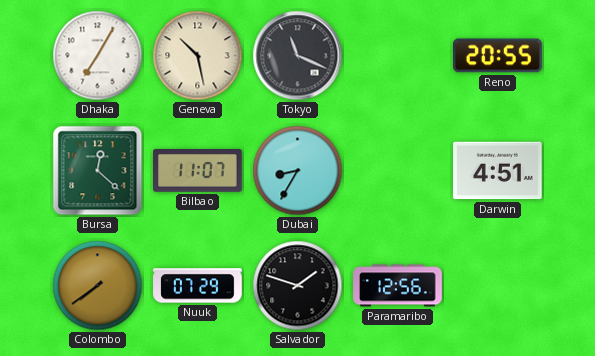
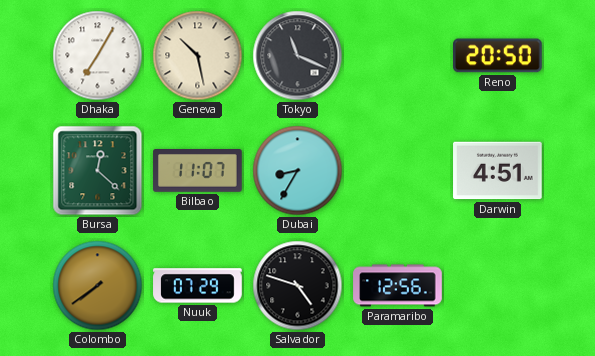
Reno: 20:55 -> 20:50
Salvador: 1:48 -> 4:48
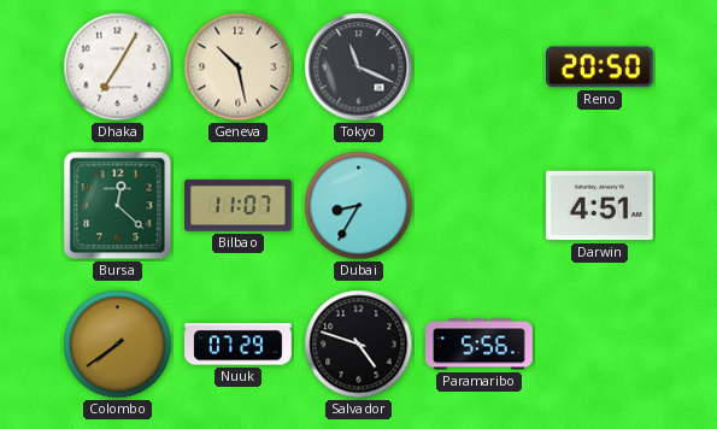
Paramaribo: 12:56 -> 5:56
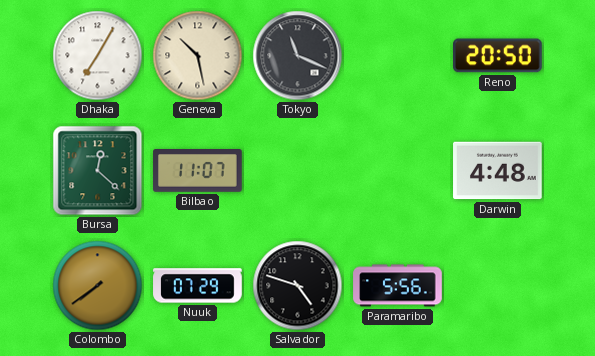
Dubai: 8:35 -> none
Darwin: 4:51 -> 4:48
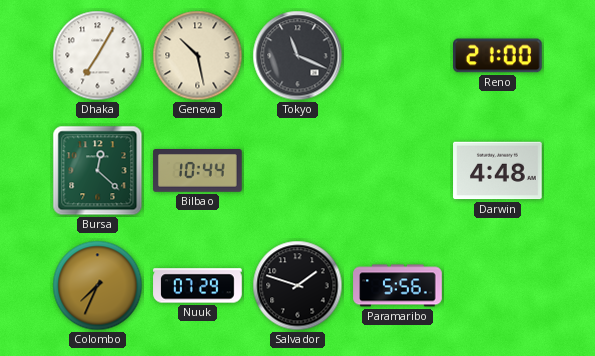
Reno: 20:50 -> 21:00
Bilbao: 11:07 -> 10:44
Colombo: 7:39 -> 7:34
Salvador: 4:48 -> 1:48
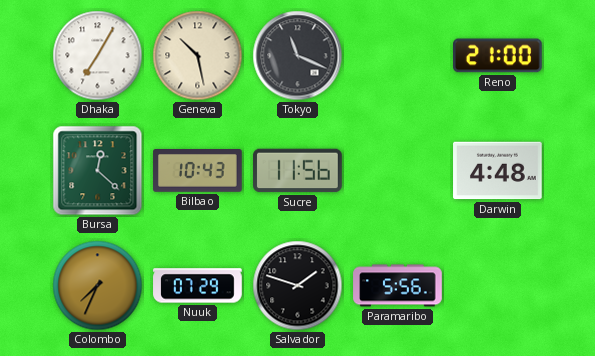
Bilbao: 10:44 -> 10:43
Sucre: none -> 11:56
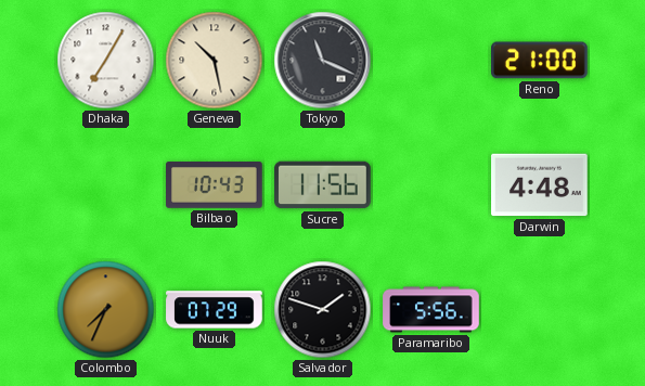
Bursa: 12:22 -> none
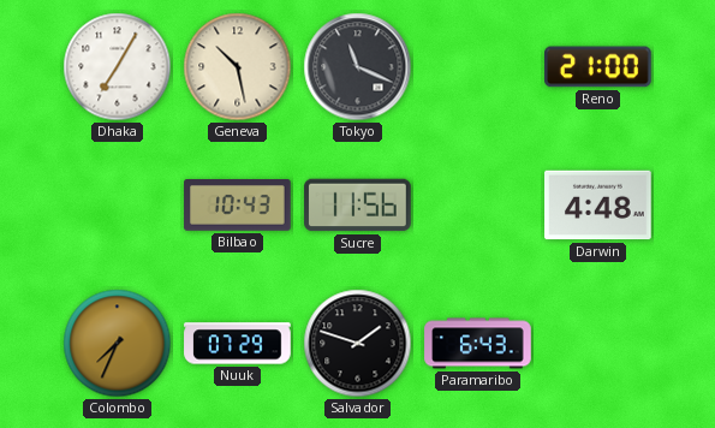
Paramaribo: 5:56 -> 6:43
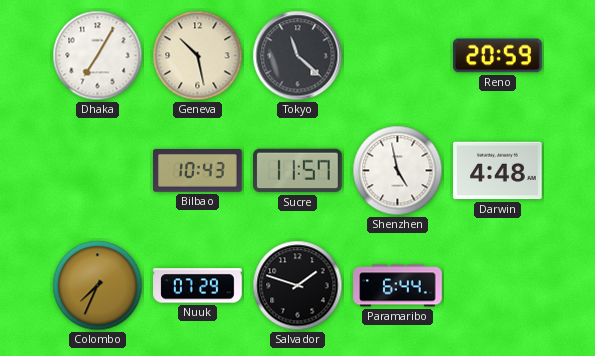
Tokyo: 11:19 -> 11:22
Reno: 21:00 -> 20:59
Sucre: 11:56 -> 11:57
Shenzhen: none -> 4:58
Paramaribo: 6:43 -> 6:44
